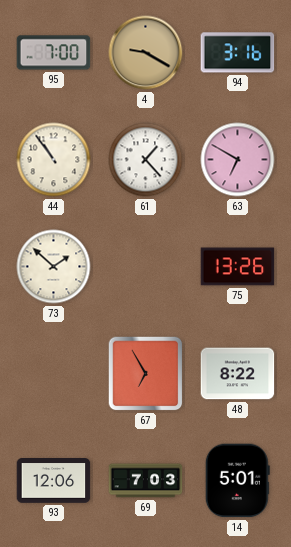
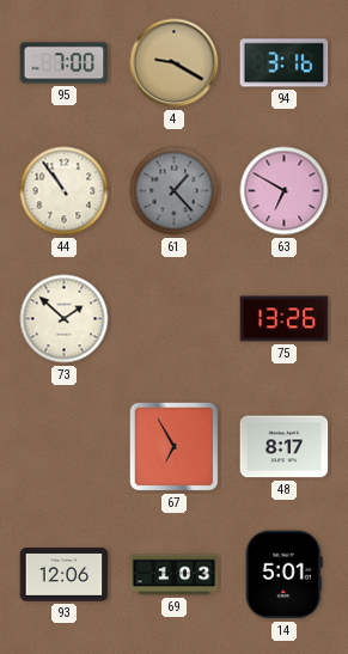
61 dial: white -> grey
48: 8:22 -> 8:17
69: 7:03 -> 1:03
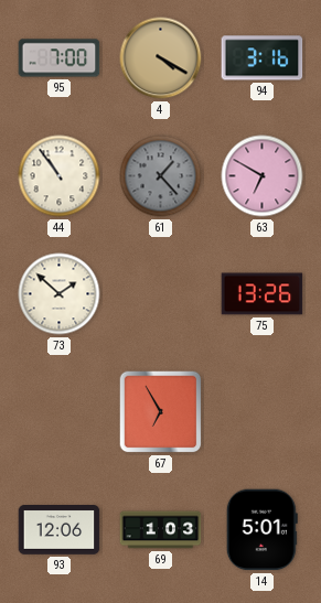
4: 9:20 -> 4:20
48: 8:17 -> none
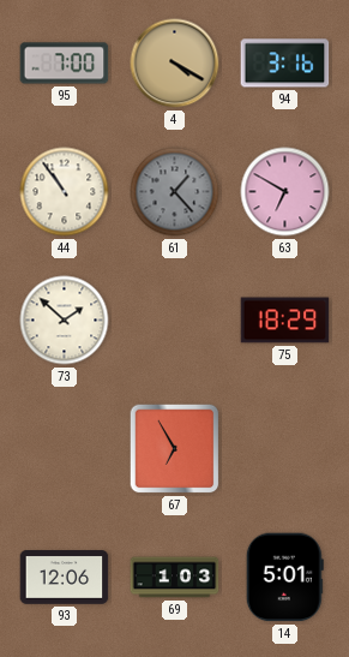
75: 13:26 -> 18:29
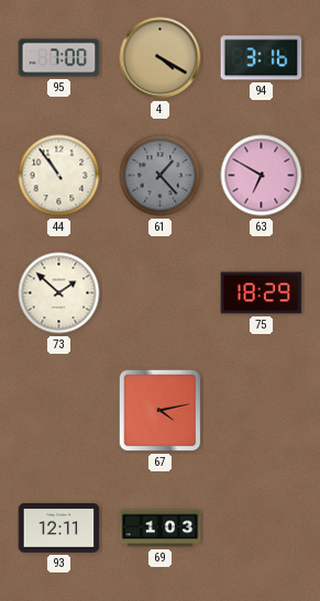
67: 6:55 -> 4:13
93: 12:06 -> 12:11
14: 5:01 -> none
